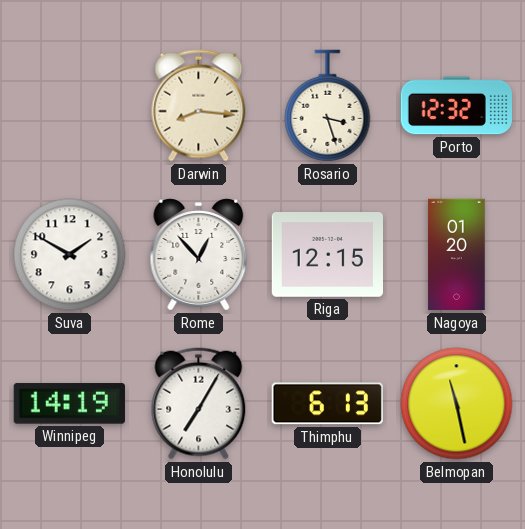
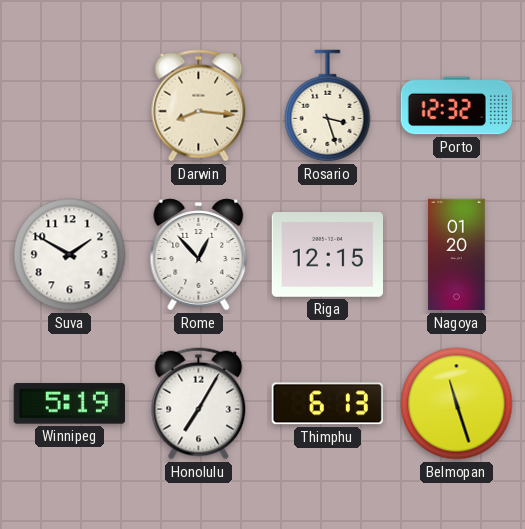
Winnipeg: 14:19 -> 5:19
Belmopan: 11:28 -> 11:27
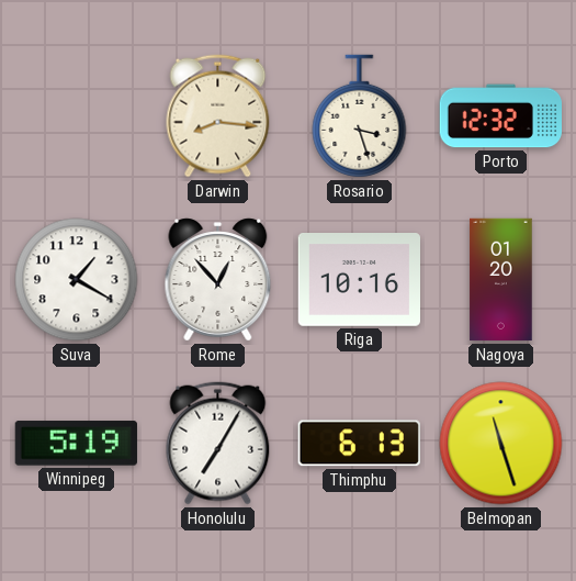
Suva: 1:50 -> 1:20
Riga: 12:15 -> 10:16
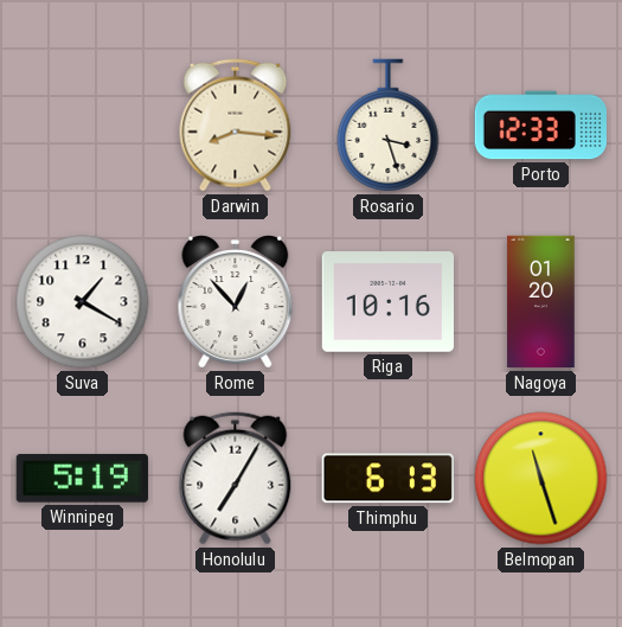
Porto: 12:32 -> 12:33
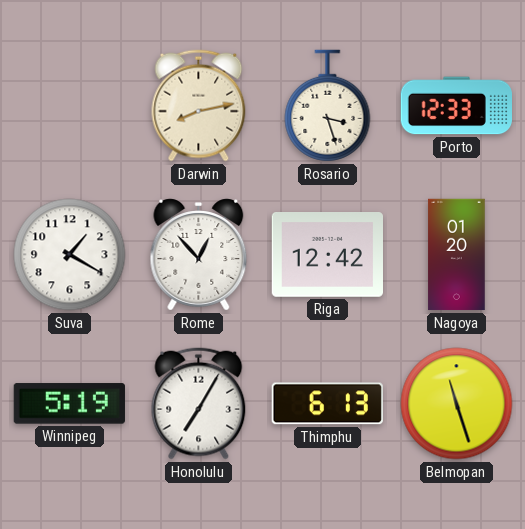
Darwin: 8:16 -> 8:13
Riga: 10:16 -> 12:42
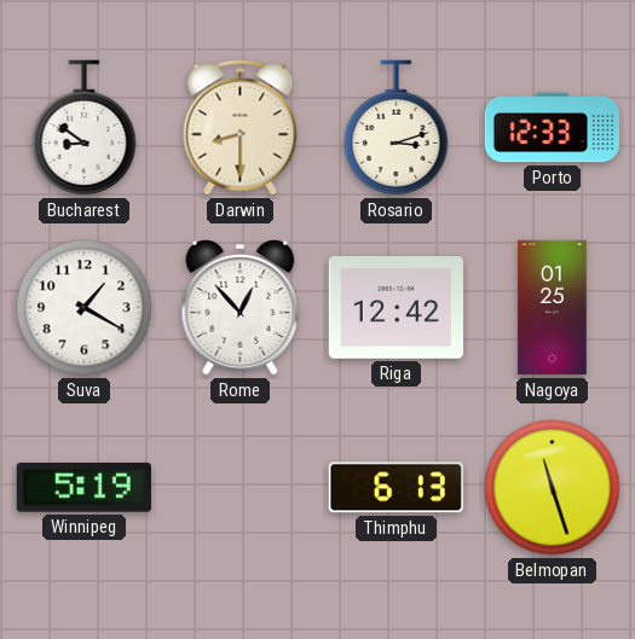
Bucharest: none -> 8:51
Darwin: 8:13 -> 8:30
Rosario: 3:27 -> 3:12
Nagoya: 01:20 -> 01:25
Honolulu: 7:05 -> none
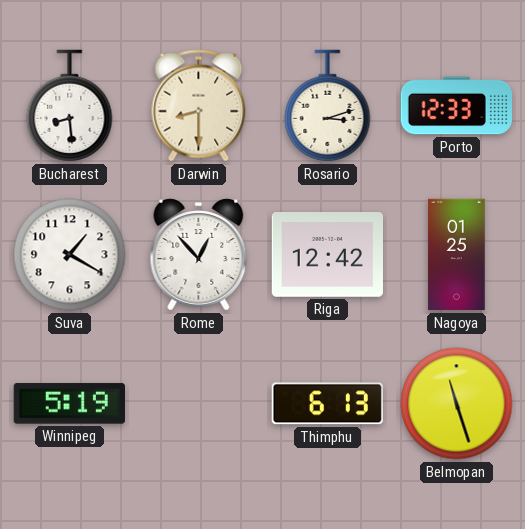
Bucharest: 8:51 -> 8:29
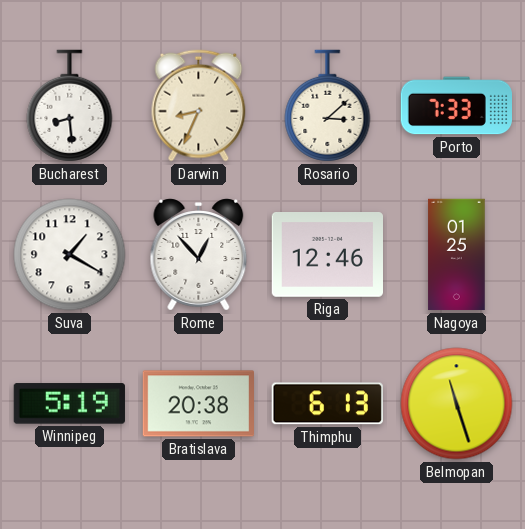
Darwin: 8:30 -> 8:34
Rosario: 3:12 -> 3:08
Porto: 12:33 -> 7:33
Riga: 12:42 -> 12:46
Bratislava: none -> 20:38
